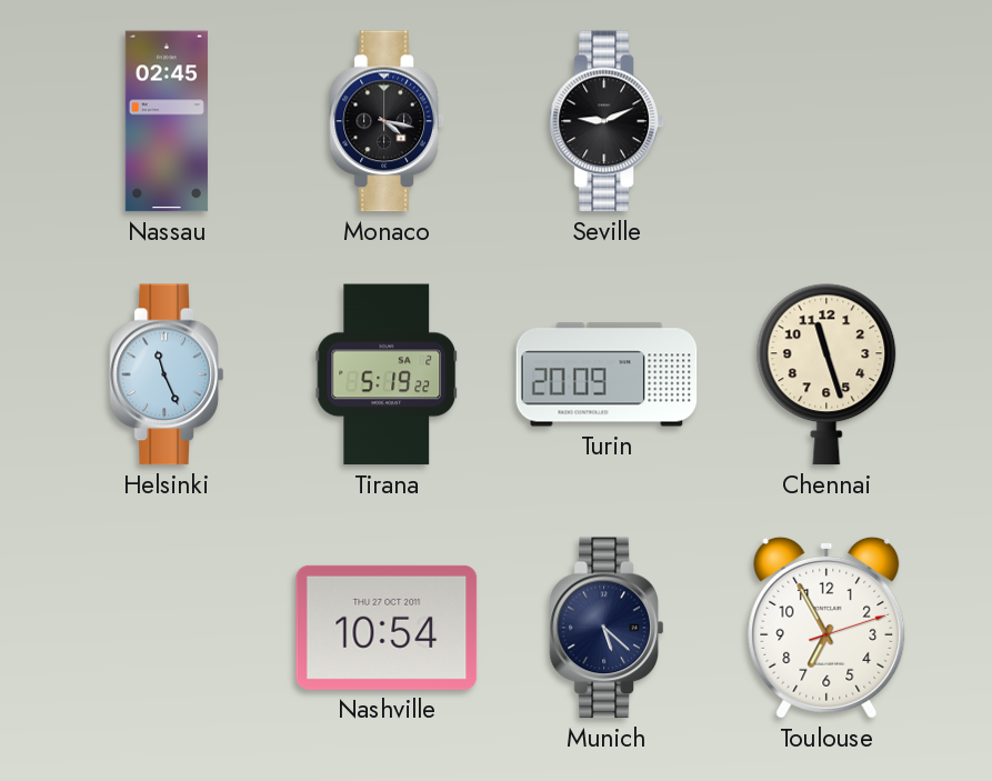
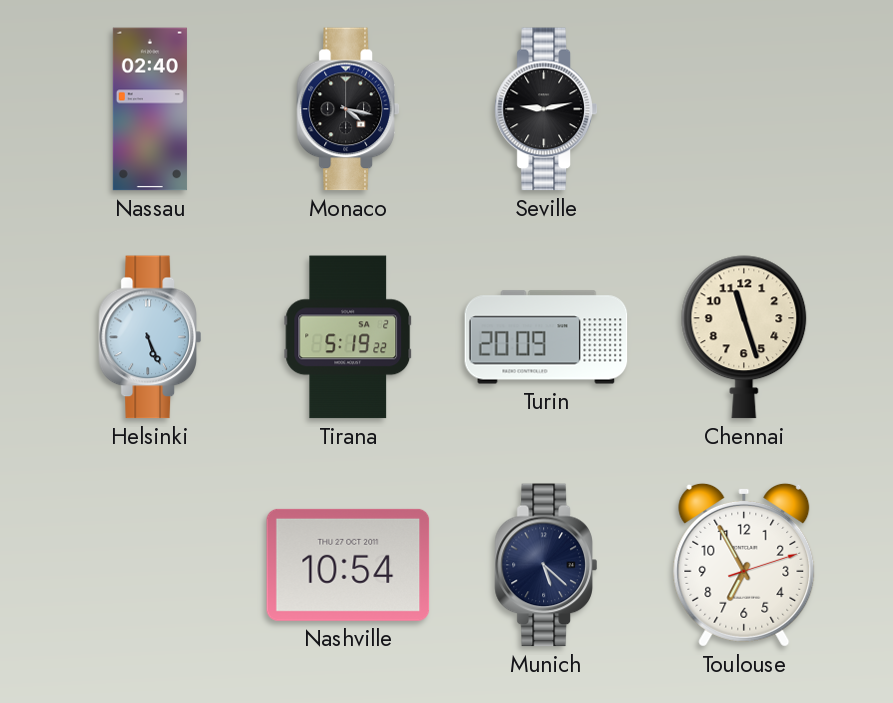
Nassau: 02:45 -> 02:40
Seville: 9:11 -> 9:13
Helsinki: 11:26 -> 5:26
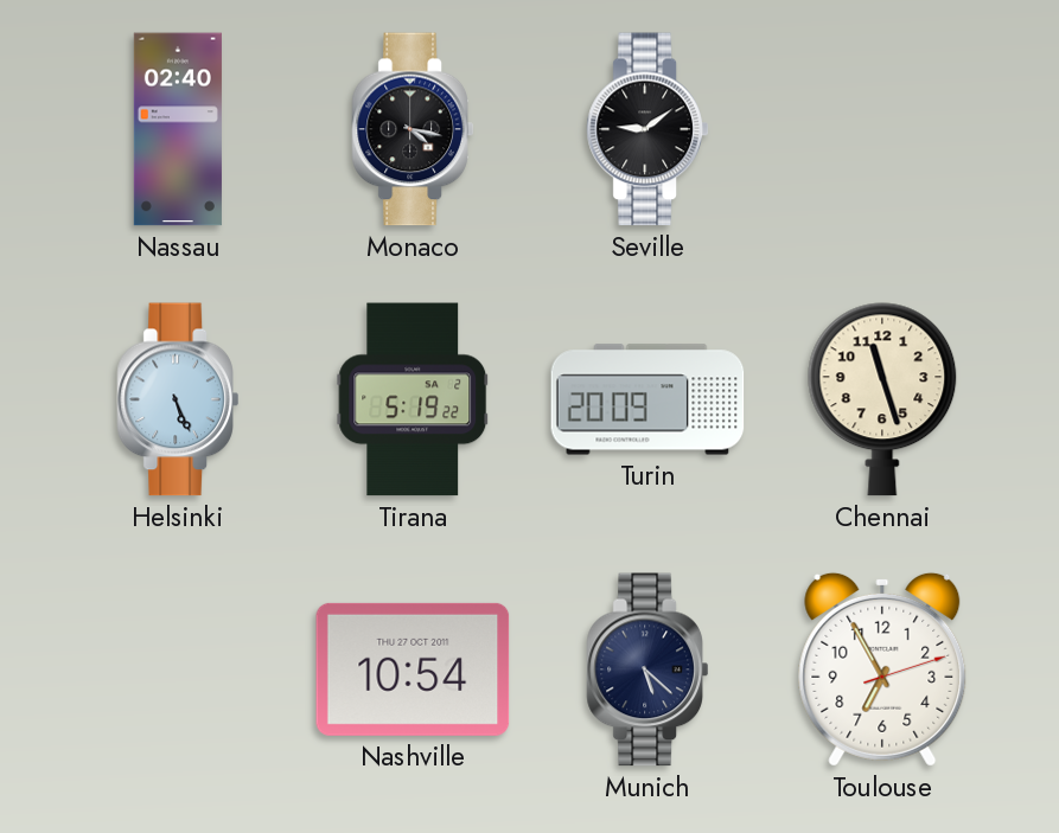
Seville: 9:13 -> 9:09
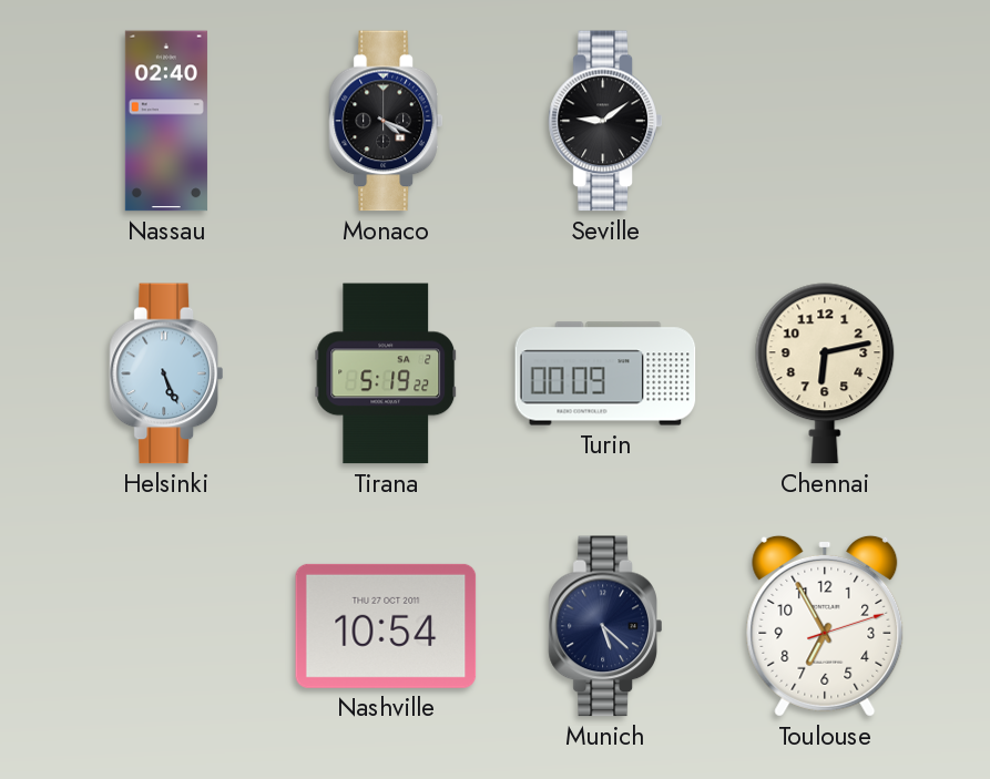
Monaco: 4:17 -> 4:19
Turin: 20:09 -> 00:09
Chennai: 11:27 -> 6:13
